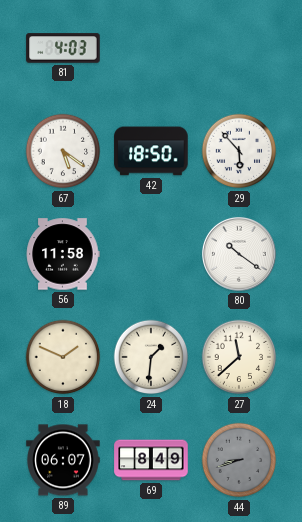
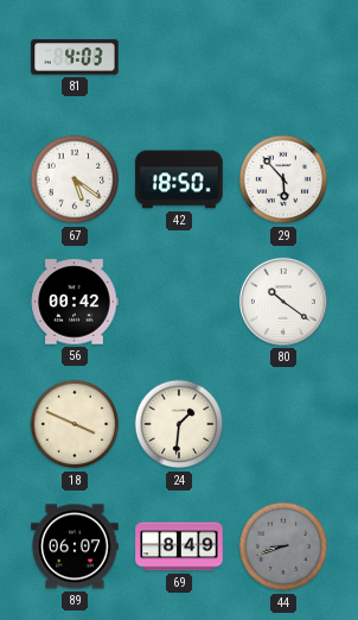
56: 11:58 -> 00:42
18: 1:49 -> 3:49
27: 11:38 -> none
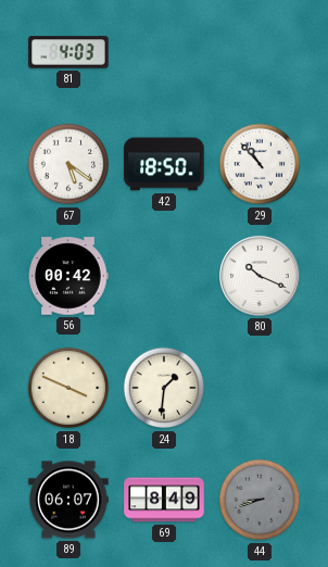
29: 5:53 -> 10:53
80: 10:21 -> 10:19
